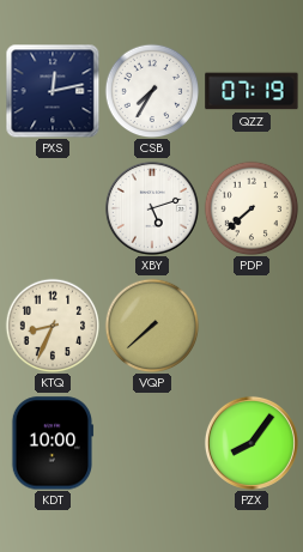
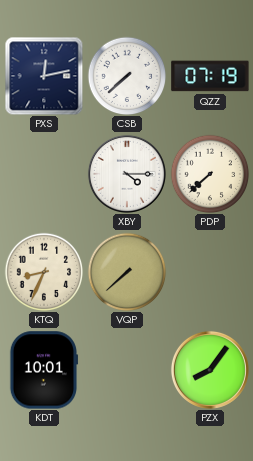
CSB: 7:35 -> 7:38
XBY: 5:12 -> 4:15
KDT: 10:00 -> 10:01
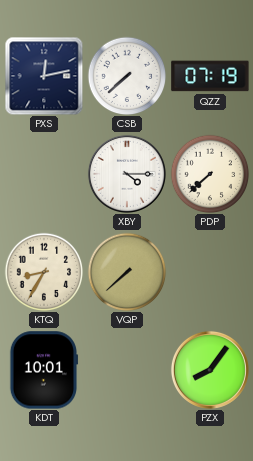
KTQ: 8:34 -> 8:35
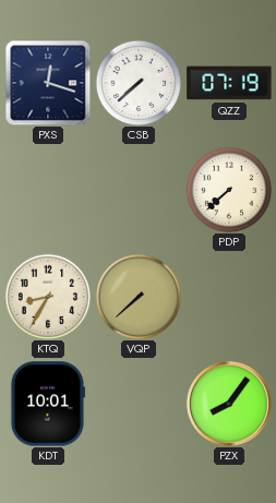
PXS: 12:13 -> 12:18
XBY: 4:15 -> none
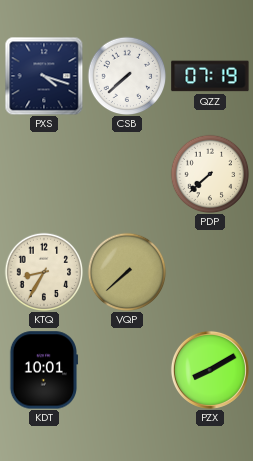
PXS: 12:18 -> 4:18
PZX: 8:06 -> 8:10
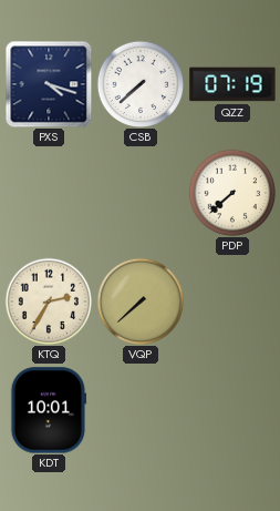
KTQ: 8:35 -> 2:35
PZX: 8:10 -> none
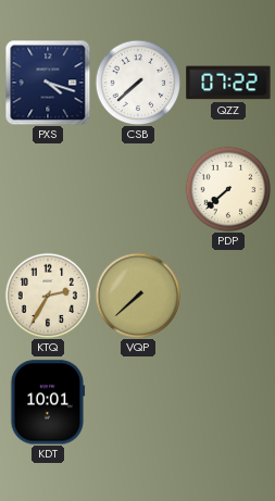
QZZ: 07:19 -> 07:22
